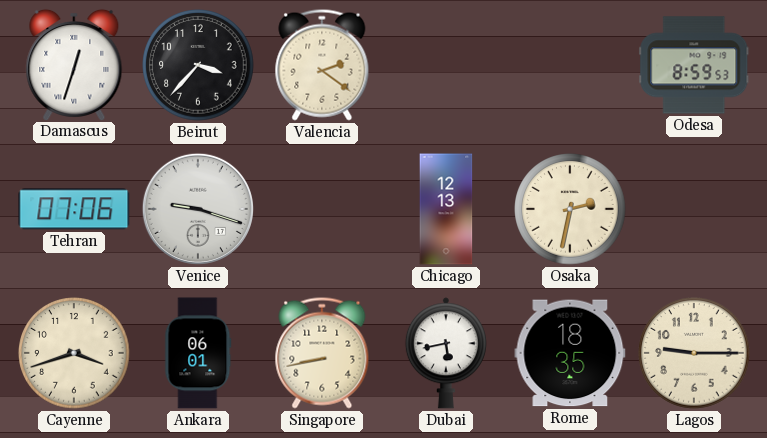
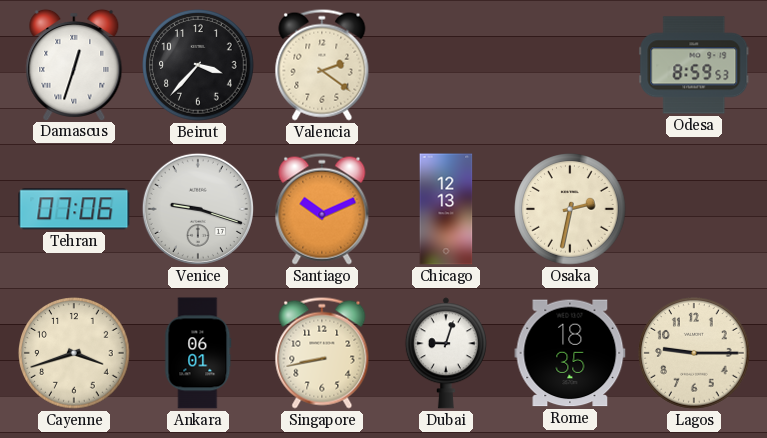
Santiago: none -> 10:11
Dubai: 5:43 -> 9:03
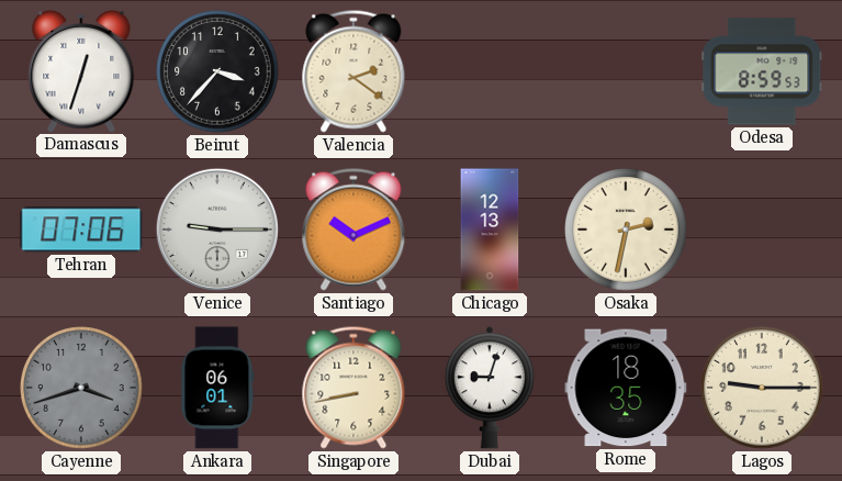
Venice: 9:18 -> 9:15
Cayenne dial: cream -> grey
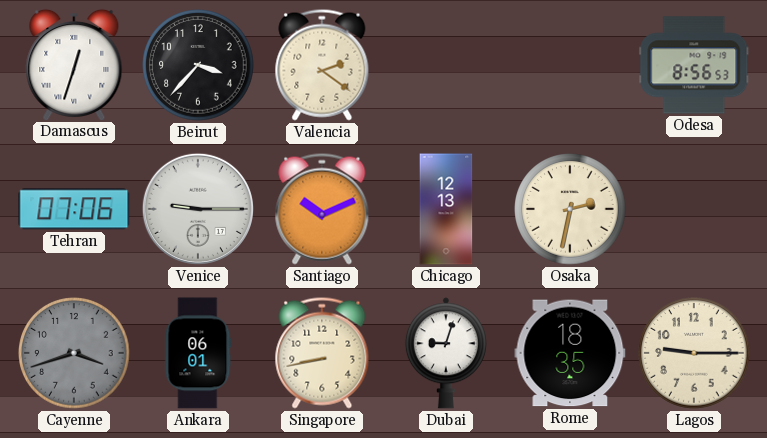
Odesa: 8:59 -> 8:56
